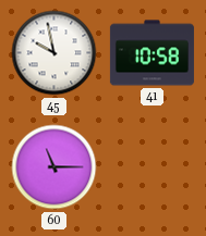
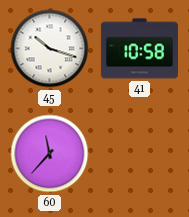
45: 9:58 -> 10:18
60: 11:15 -> 11:37
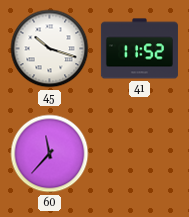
41: 10:58 -> 11:52
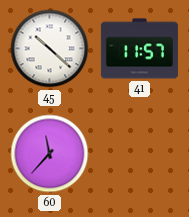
45: 10:18 -> 10:22
41: 11:52 -> 11:57
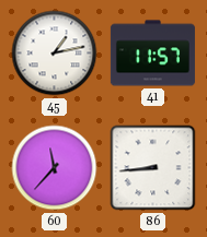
45: 10:22 -> 1:13
86: none -> 8:44
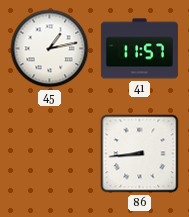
60: 11:37 -> none
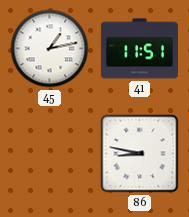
41: 11:57 -> 11:51
86: 8:44 -> 8:47
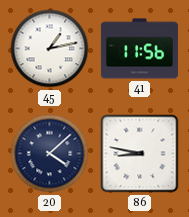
41: 11:51 -> 11:56
20: none -> 4:08
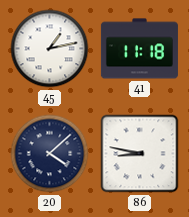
41: 11:56 -> 11:18
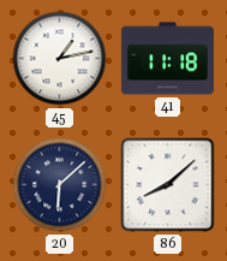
20: 4:08 -> 6:08
86: 8:47 -> 8:08
